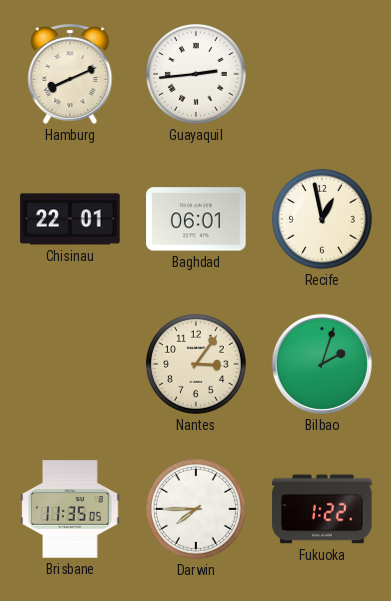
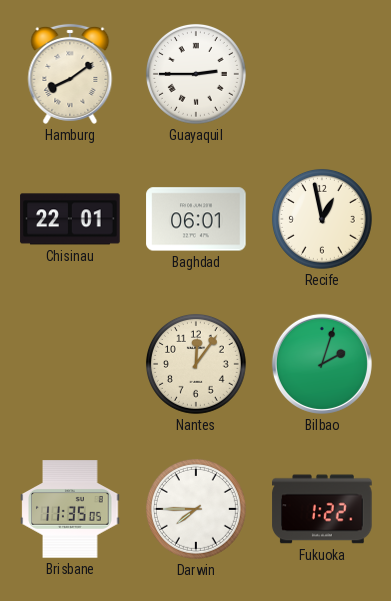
Hamburg: 8:11 -> 8:09
Guayaquil: 2:44 -> 2:45
Nantes: 3:06 -> 12:06
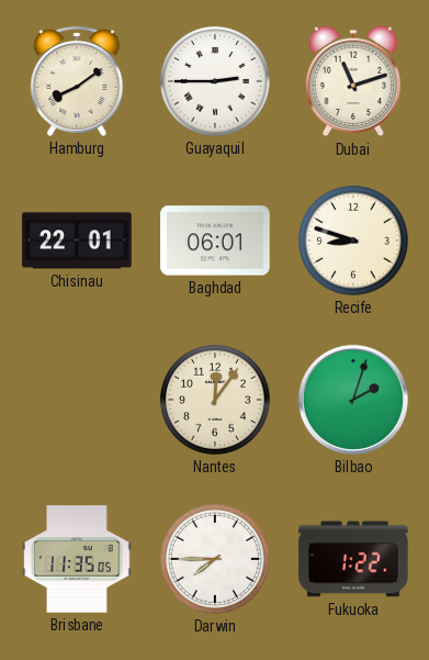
Dubai: none -> 11:12
Recife: 12:58 -> 8:48
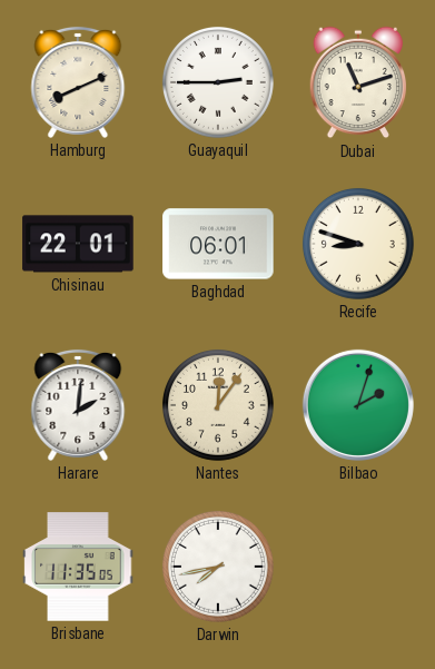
Hamburg: 8:09 -> 8:11
Harare: none -> 2:01
Darwin: 7:45 -> 7:43
Fukuoka: 1:22 -> none
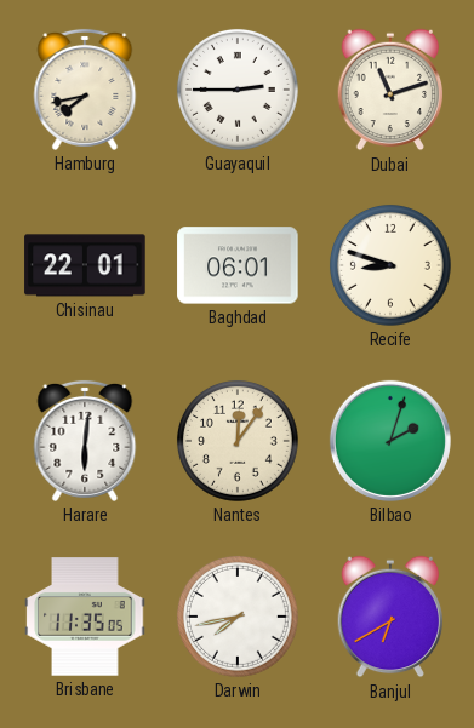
Hamburg: 8:11 -> 7:43
Harare: 2:01 -> 6:01
Banjul: none -> 6:40
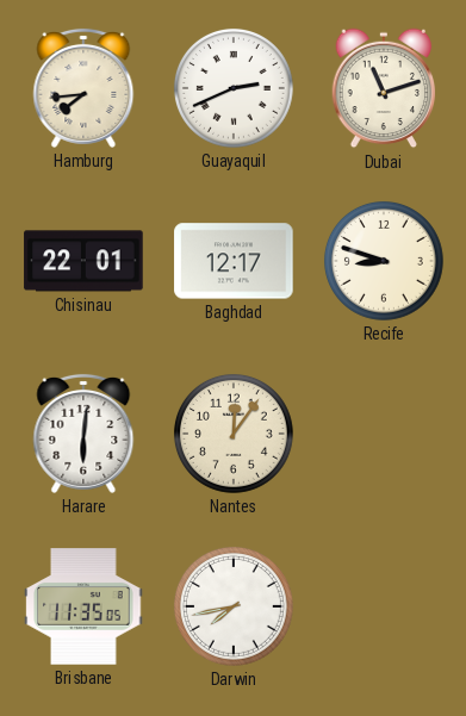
Hamburg: 7:43 -> 7:44
Guayaquil: 2:45 -> 2:41
Baghdad: 06:01 -> 12:17
Bilbao: 2:03 -> none
Banjul: 6:40 -> none
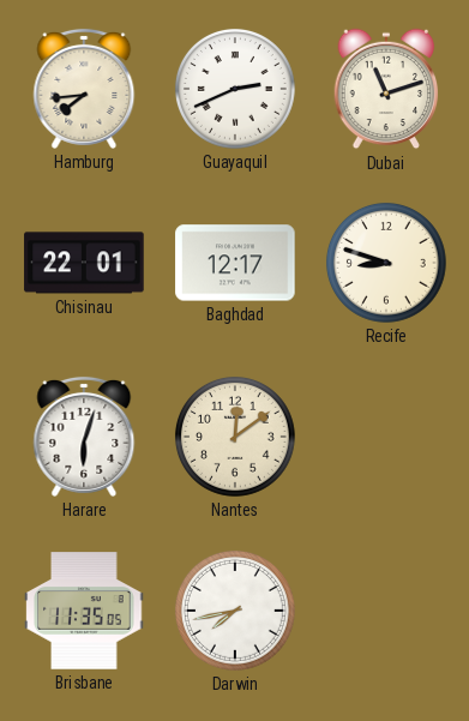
Harare: 6:01 -> 6:03
Nantes: 12:06 -> 12:09
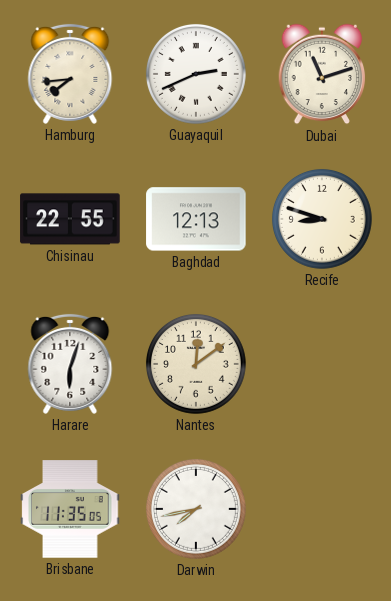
Chisinau: 22:01 -> 22:55
Baghdad: 12:17 -> 12:13
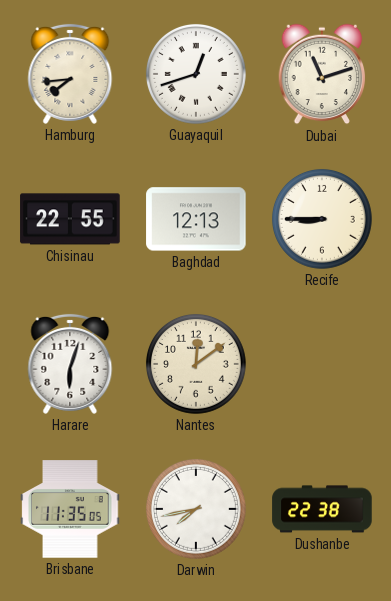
Guayaquil: 2:41 -> 12:42
Recife: 8:48 -> 8:45
Dushanbe: none -> 22:38
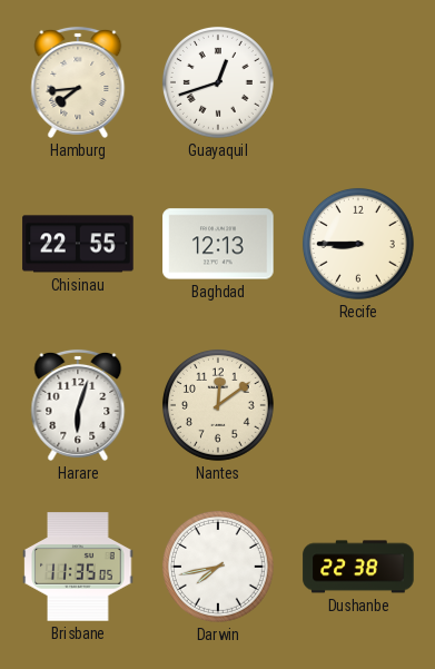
Dubai: 11:12 -> none
